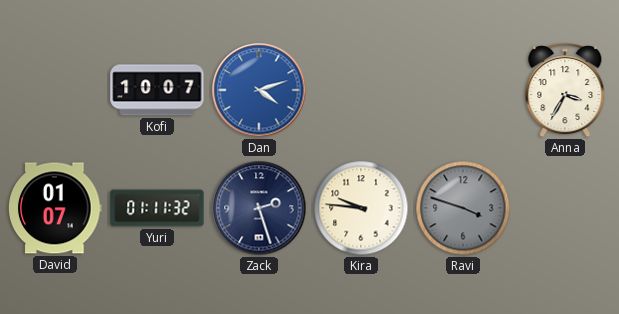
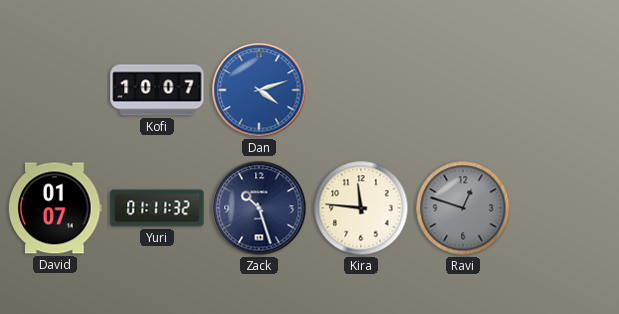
Anna: 3:35 -> none
Zack: 2:27 -> 10:27
Kira: 9:46 -> 11:46
Ravi: 3:48 -> 12:48
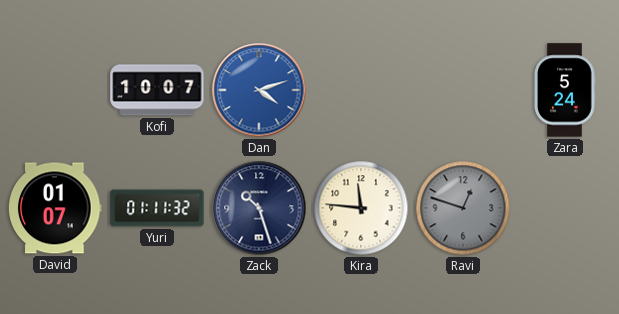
Zara: none -> 5:24
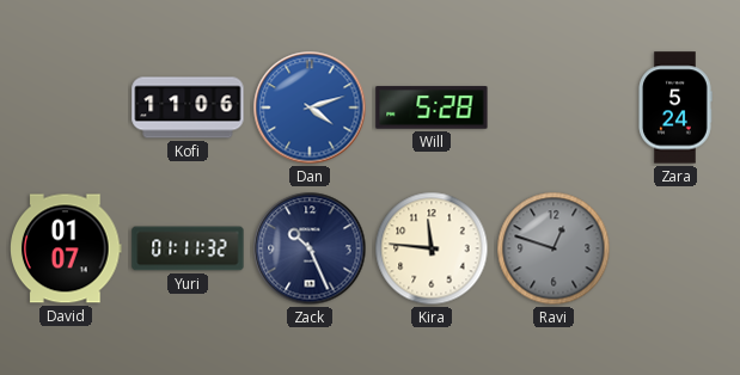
Kofi: 10:07 -> 11:06
Will: none -> 5:28
Zack: 10:27 -> 10:26
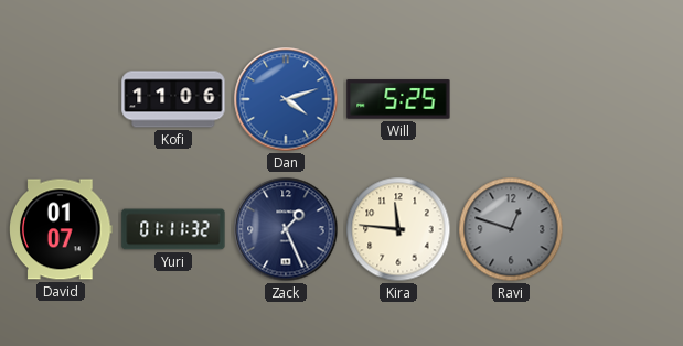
Will: 5:28 -> 5:25
Zara: 5:24 -> none
Zack: 10:26 -> 1:26
